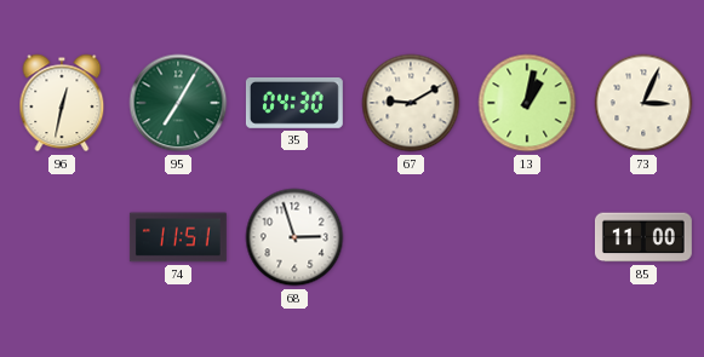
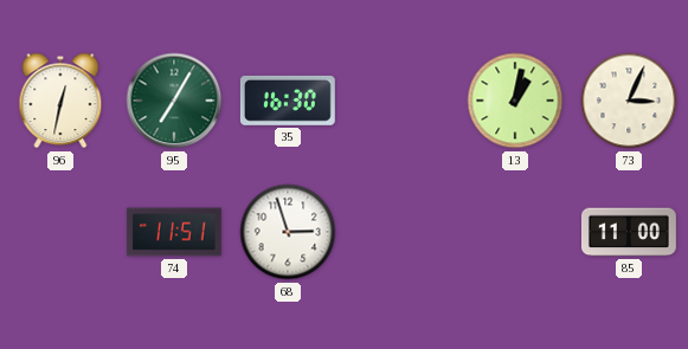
35: 04:30 -> 16:30
67: 9:10 -> none
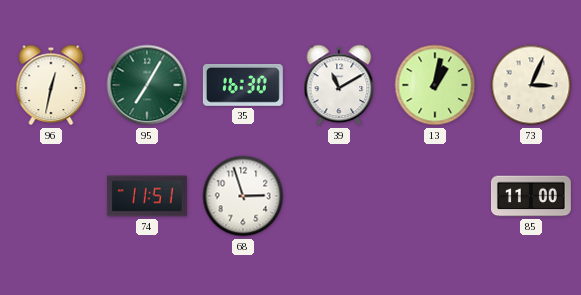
39: none -> 11:10
